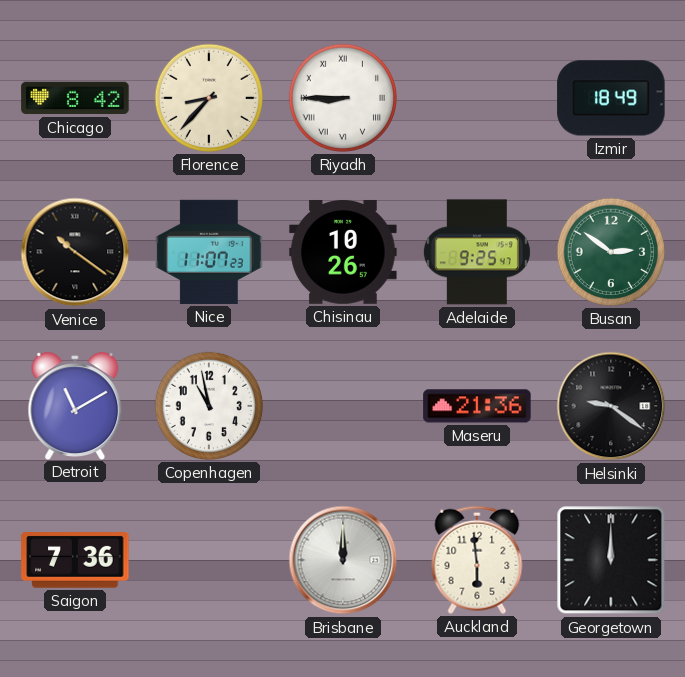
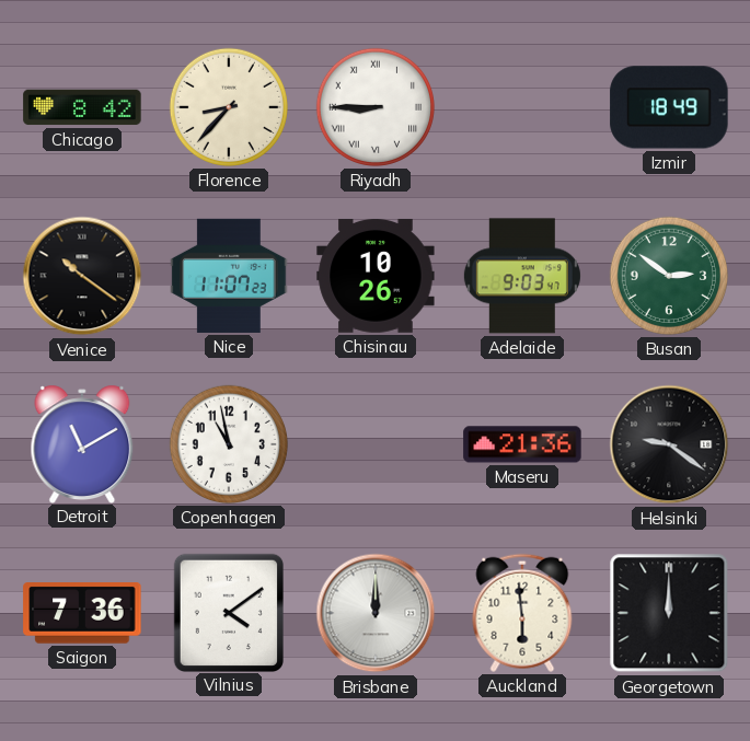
Adelaide: 9:25 -> 9:03
Vilnius: none -> 4:09
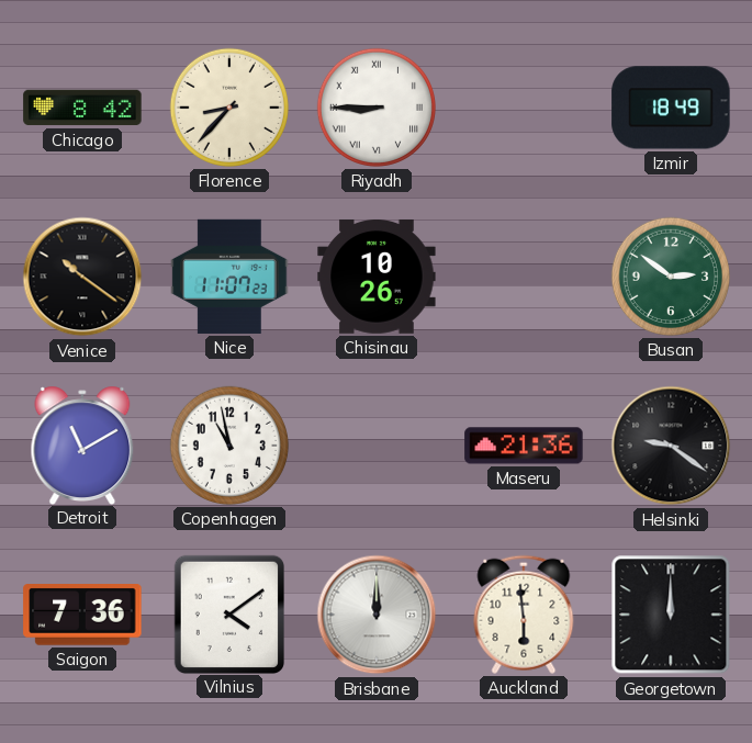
Adelaide: 9:03 -> none
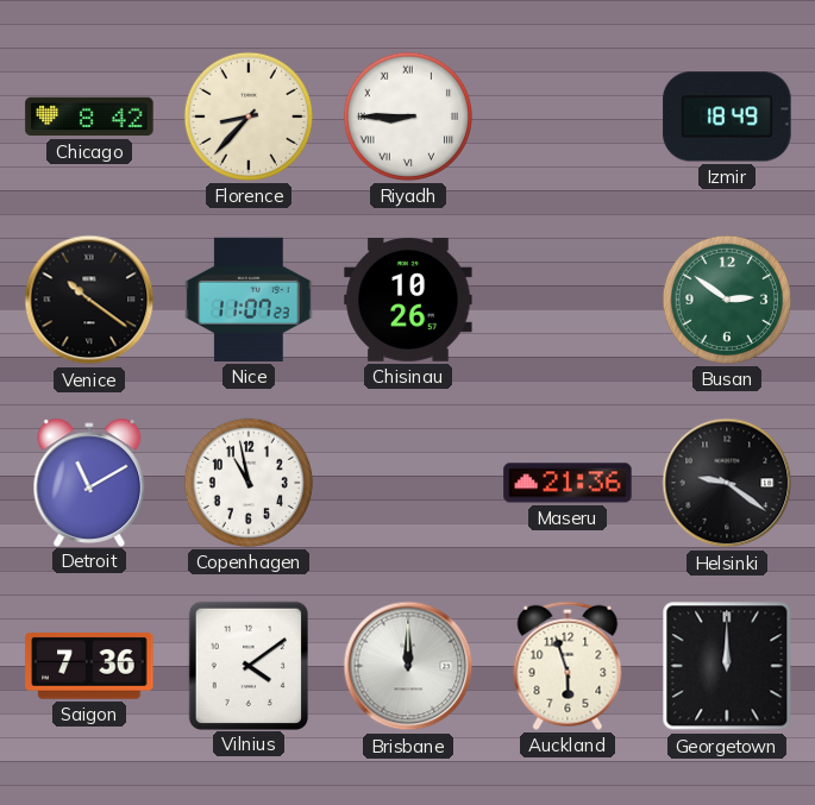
Auckland: 5:59 -> 5:57
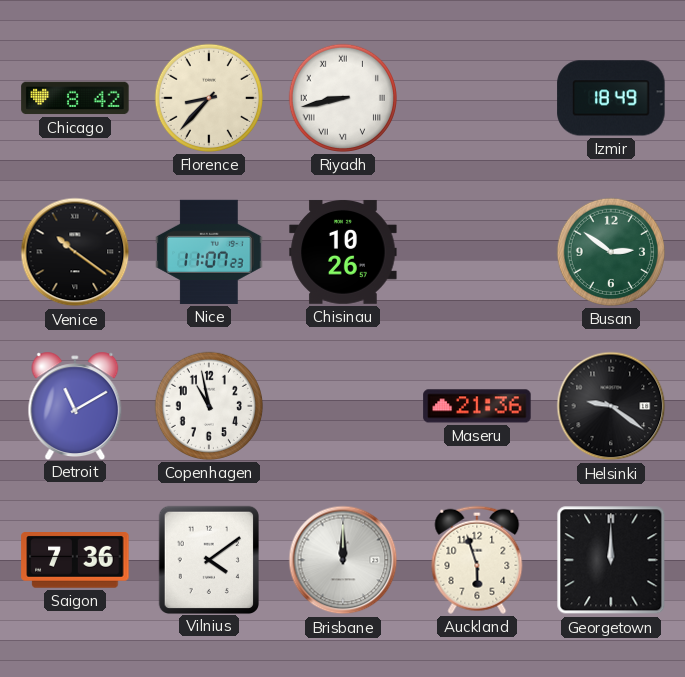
Riyadh: 8:45 -> 8:43
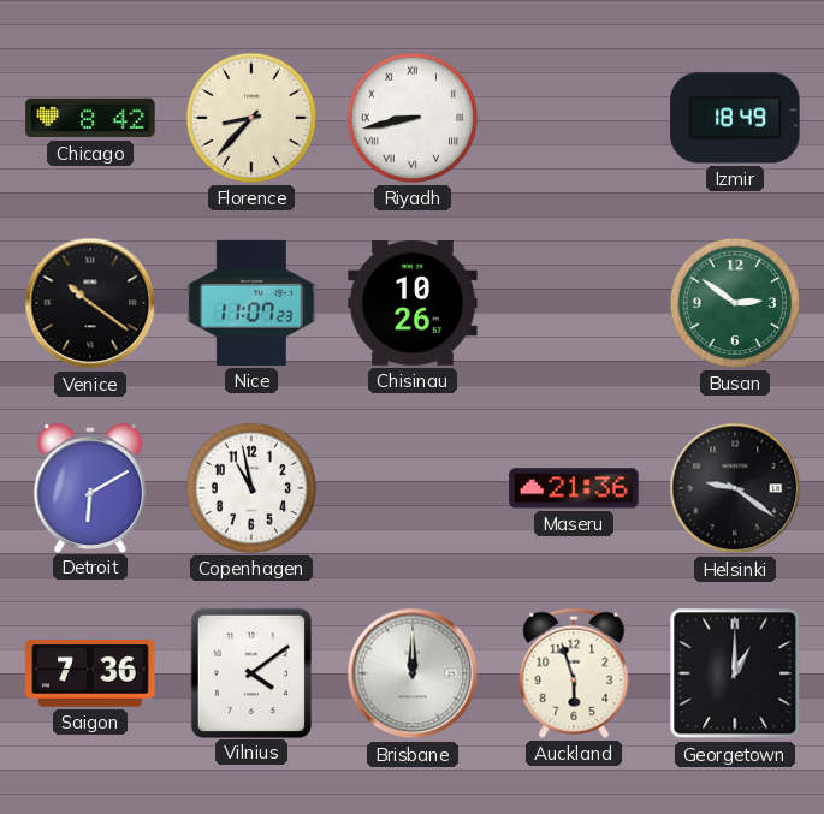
Detroit: 11:10 -> 6:10
Georgetown: 12:00 -> 1:00
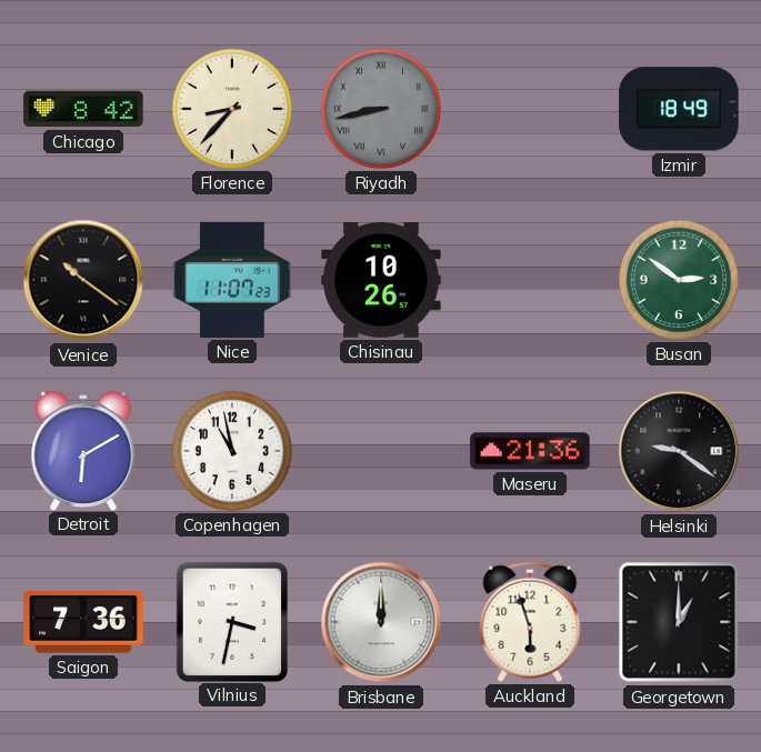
Riyadh dial: white -> grey
Vilnius: 4:09 -> 3:32
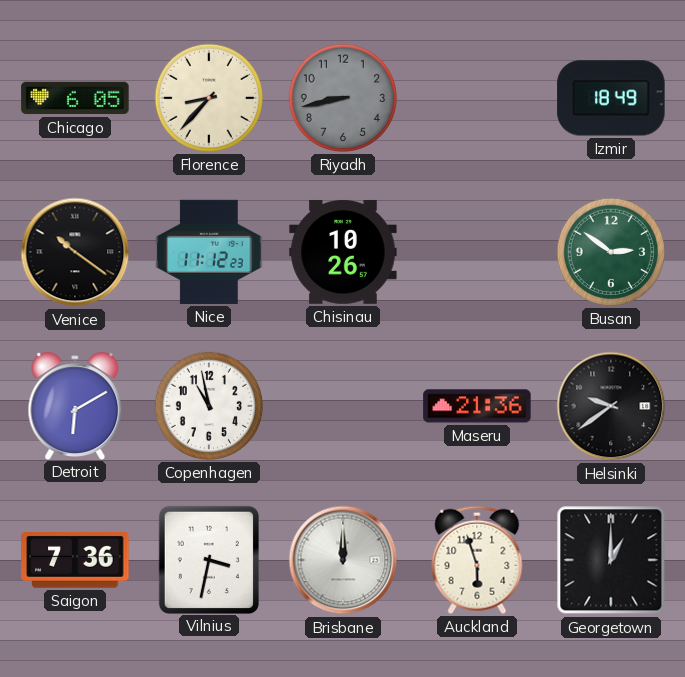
Chicago: 8:42 -> 6:05
Riyadh numerals: Roman -> Arabic
Nice: 11:07 -> 11:12
Helsinki: 9:21 -> 9:39
